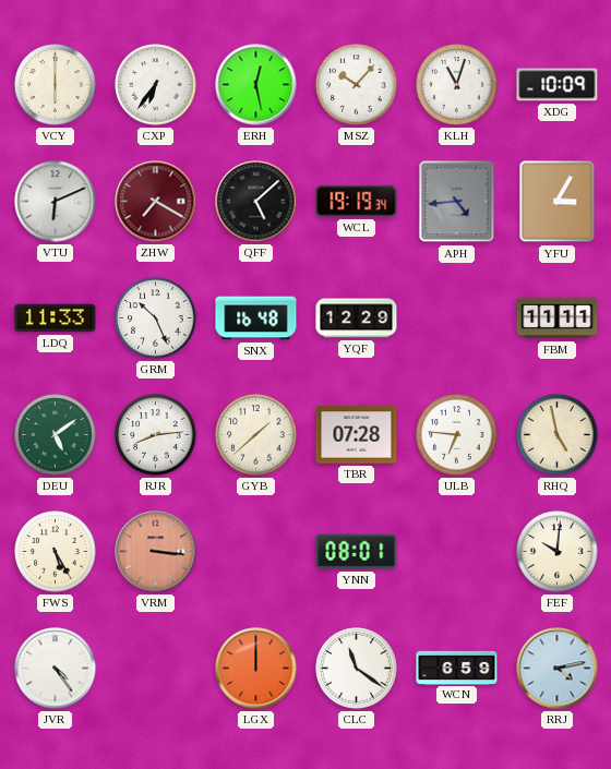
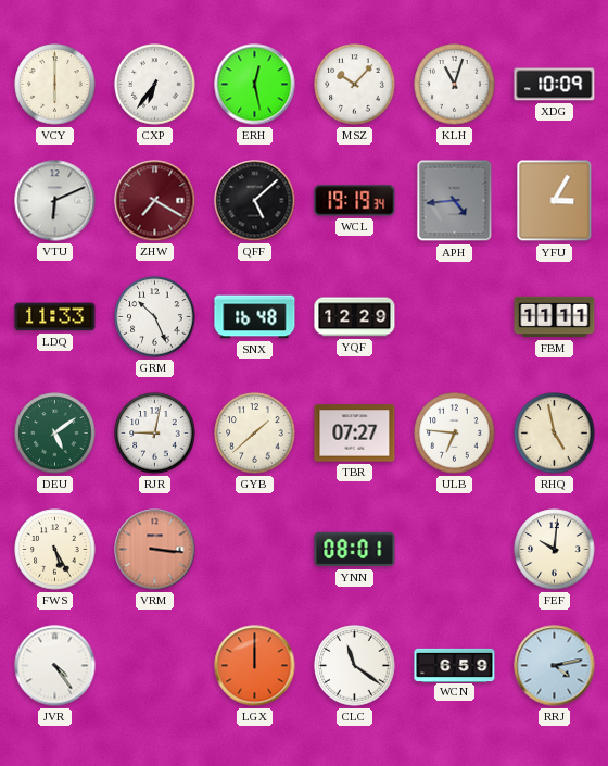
RJR: 8:14 -> 9:02
TBR: 07:28 -> 07:27
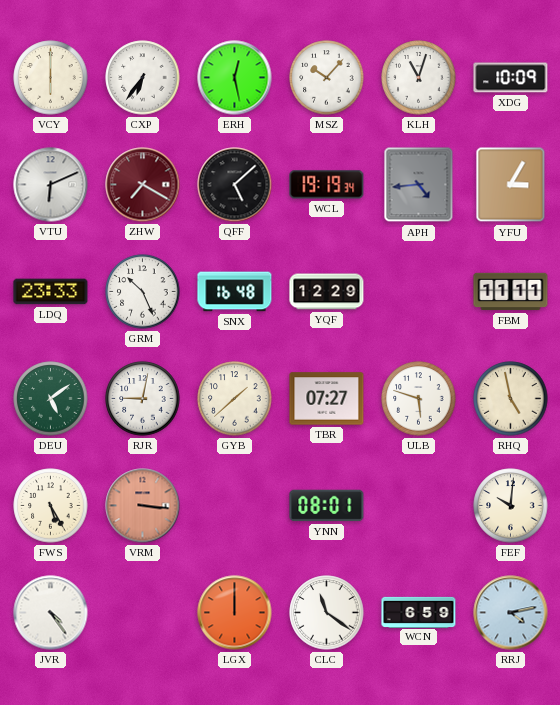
LDQ: 11:33 -> 23:33
ULB: 6:46 -> 5:48
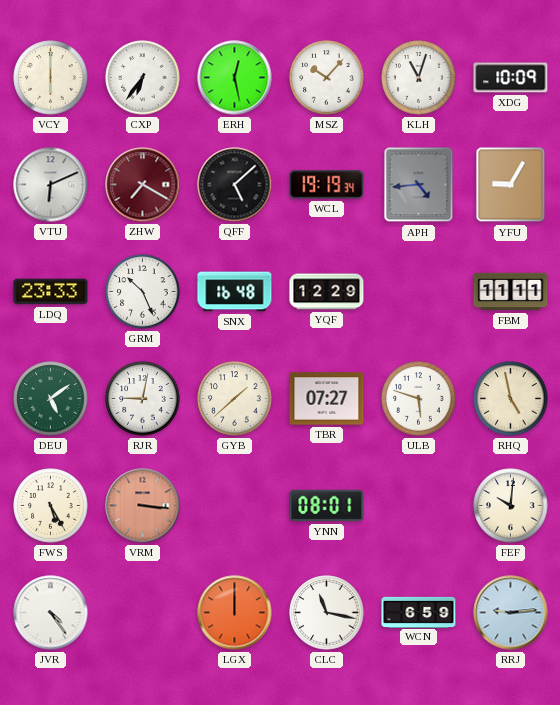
YFU: 3:05 -> 9:05
CLC: 11:21 -> 11:17
RRJ: 4:13 -> 9:14
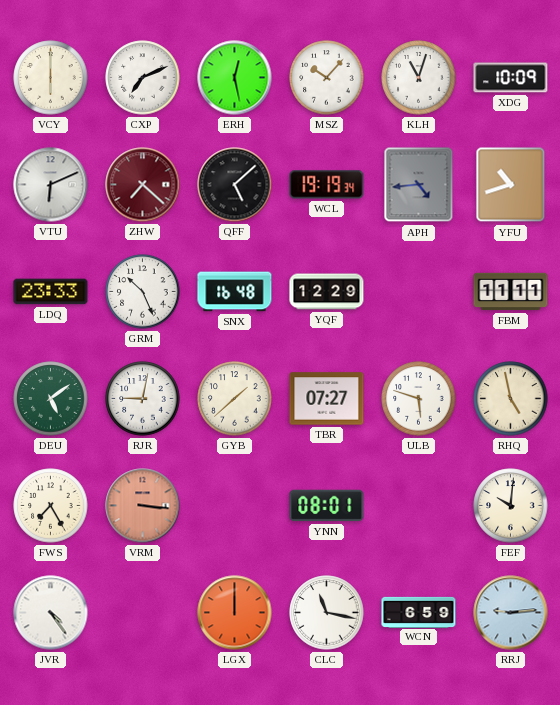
CXP: 6:36 -> 7:11
ZHW: 7:20 -> 7:22
YFU: 9:05 -> 10:42
FWS: 5:25 -> 7:25
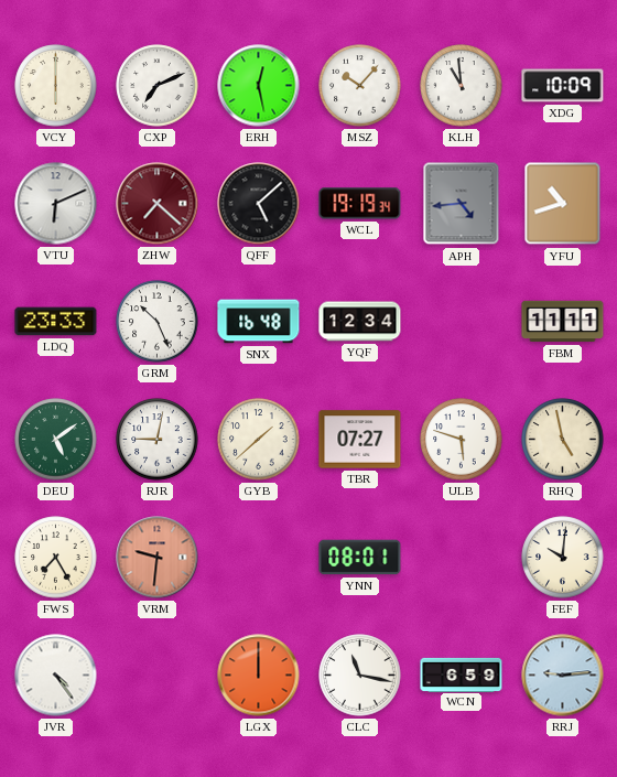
KLH: 11:03 -> 10:59
YQF: 12:29 -> 12:34
VRM: 3:16 -> 9:31
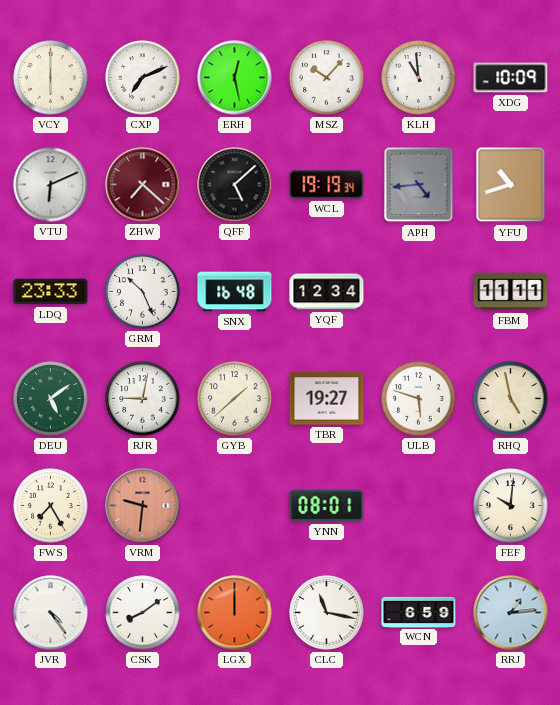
TBR: 07:27 -> 19:27
CSK: none -> 8:09
RRJ: 9:14 -> 1:14
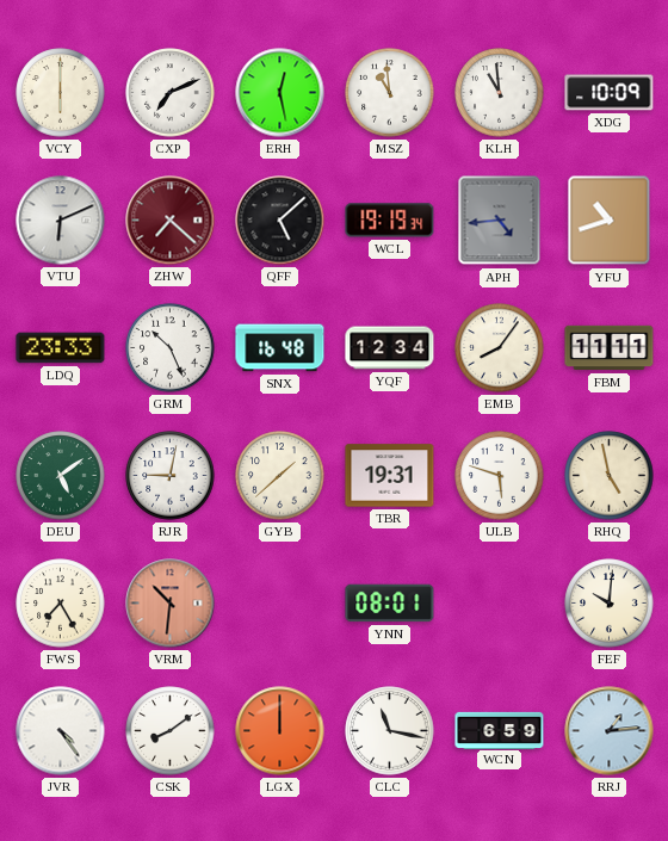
MSZ: 10:07 -> 10:59
EMB: none -> 8:06
TBR: 19:27 -> 19:31
VRM: 9:31 -> 10:31
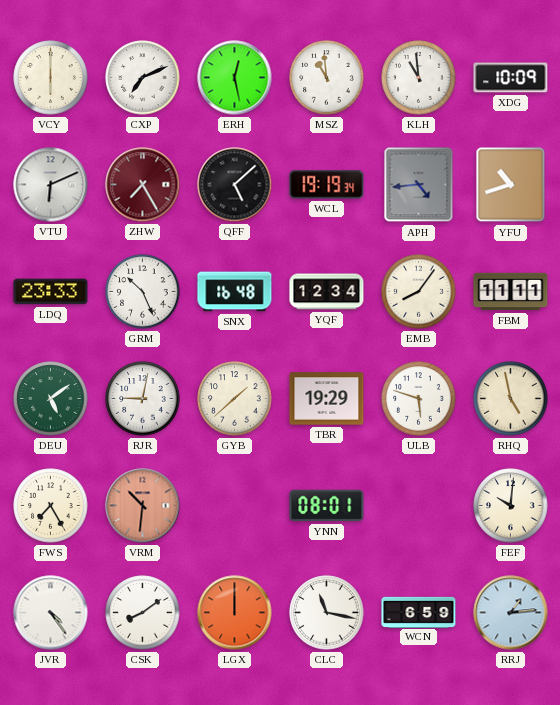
ZHW: 7:22 -> 7:25
TBR: 19:31 -> 19:29
